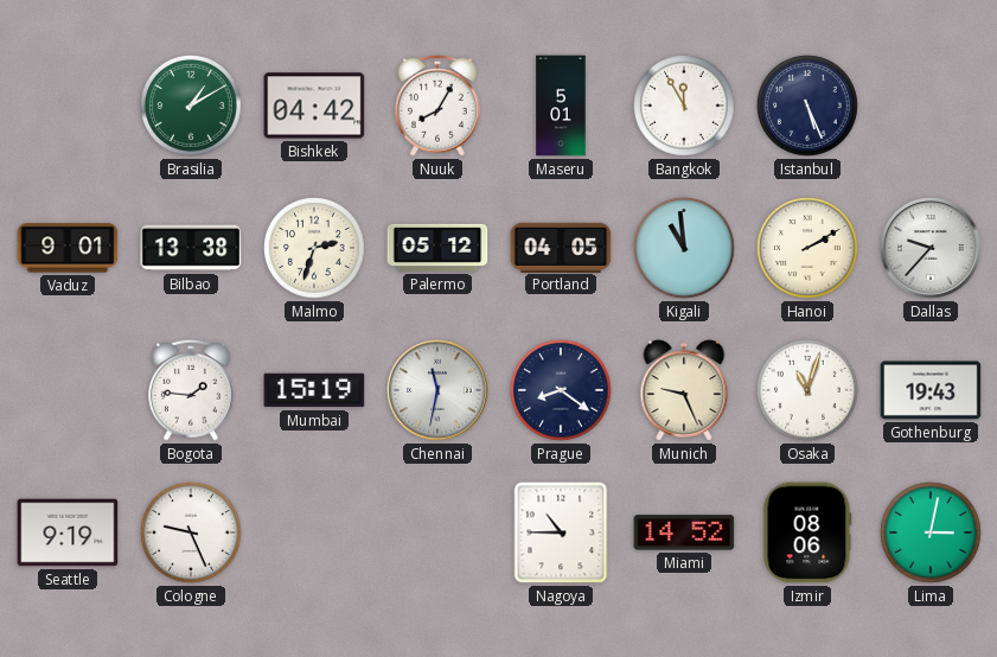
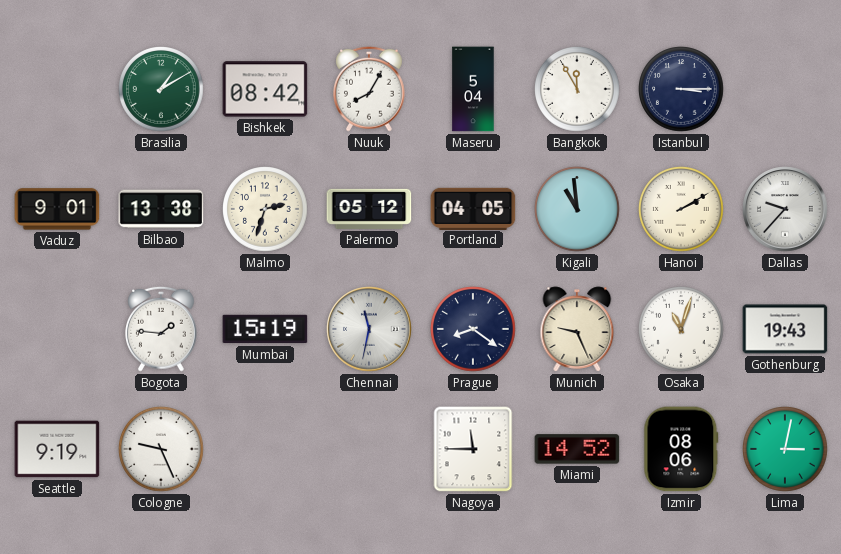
Bishkek: 04:42 -> 08:42
Maseru: 5:01 -> 5:04
Istanbul: 5:26 -> 3:15
Nagoya: 10:45 -> 11:45
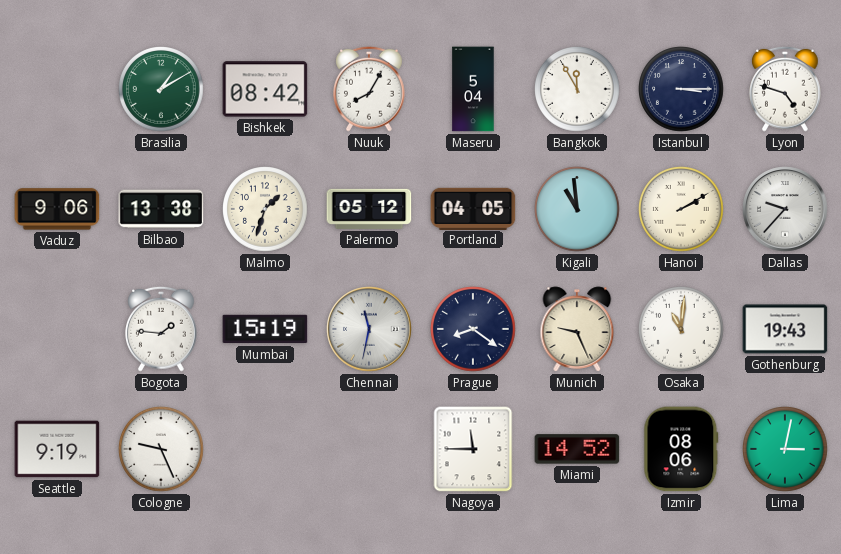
Lyon: none -> 4:48
Vaduz: 9:01 -> 9:06
Malmo: 2:33 -> 1:33
Osaka: 11:03 -> 11:01
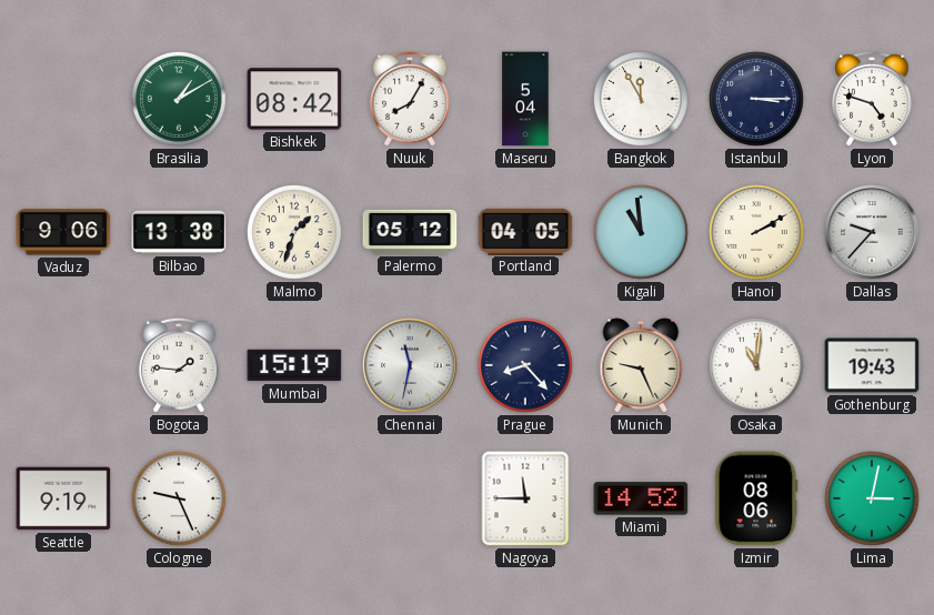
Prague: 8:21 -> 8:23
